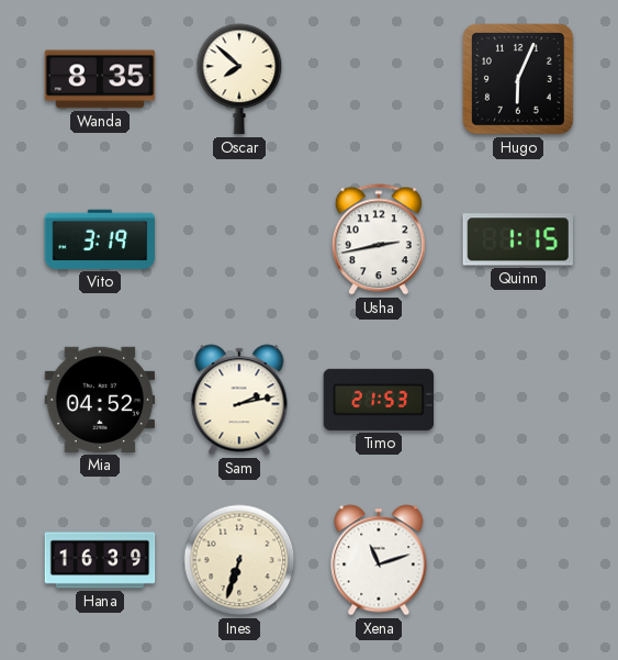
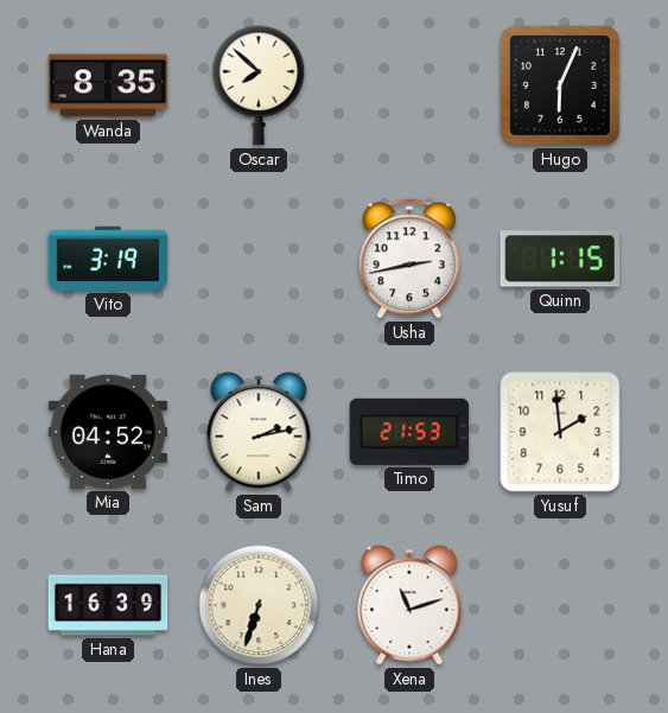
Yusuf: none -> 1:59
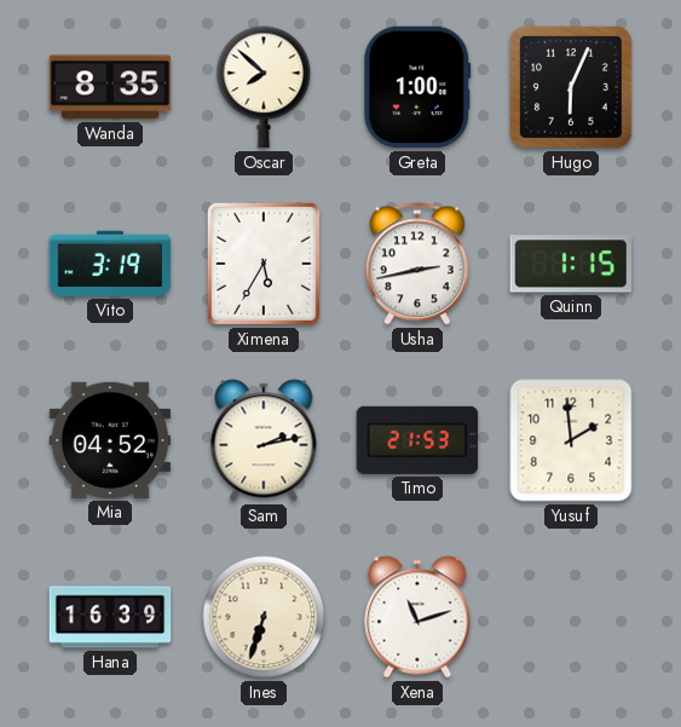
Greta: none -> 1:00
Ximena: none -> 5:35
